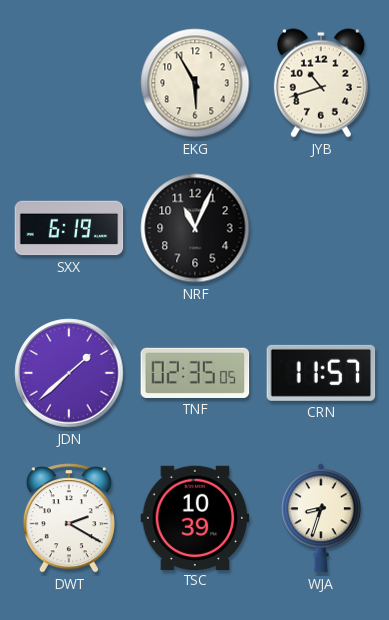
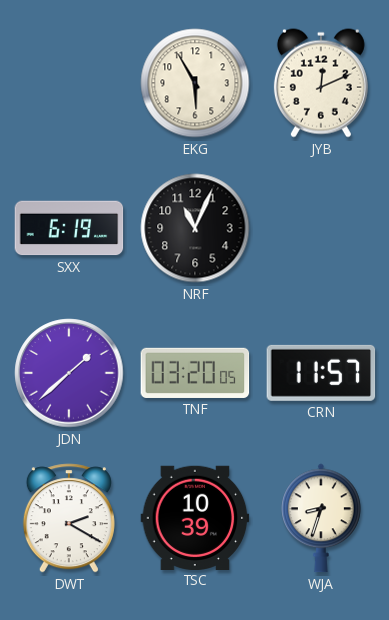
JYB: 10:42 -> 12:11
TNF: 02:35 -> 03:20
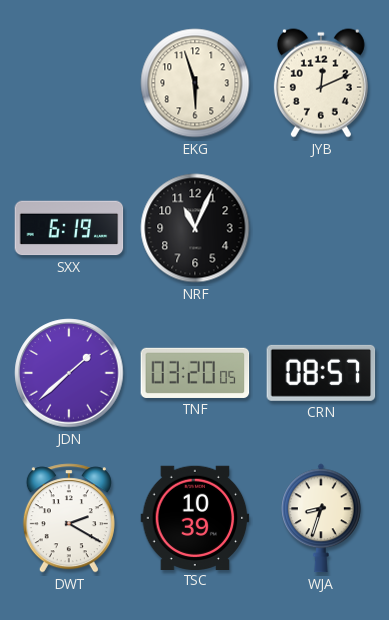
EKG: 5:55 -> 5:57
CRN: 11:57 -> 08:57
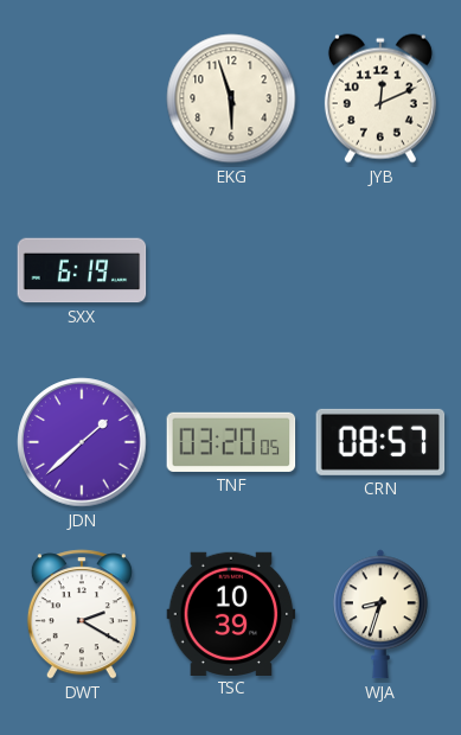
NRF: 11:04 -> none
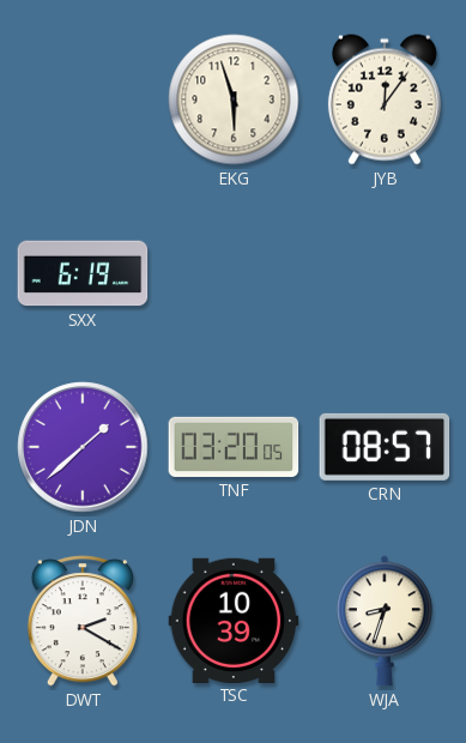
JYB: 12:11 -> 12:06
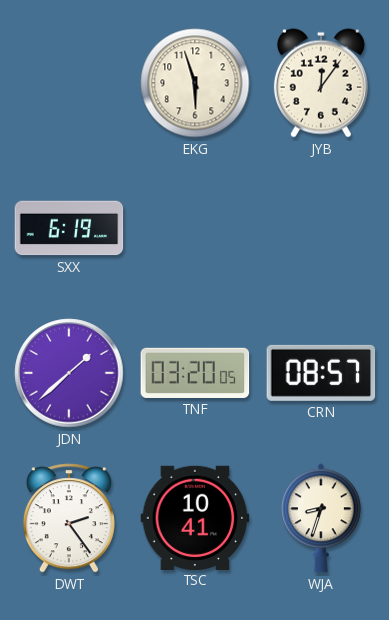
DWT: 2:20 -> 2:24
TSC: 10:39 -> 10:41
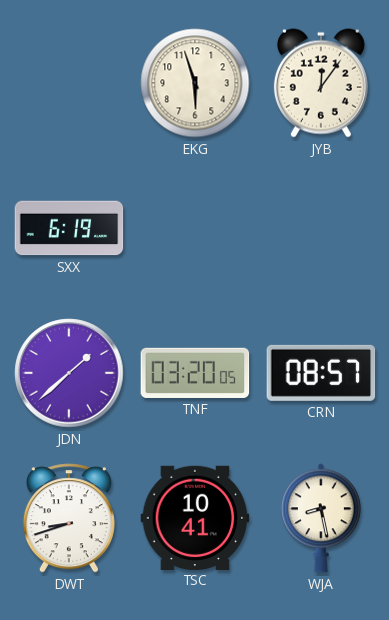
DWT: 2:24 -> 8:42
WJA: 8:33 -> 8:28
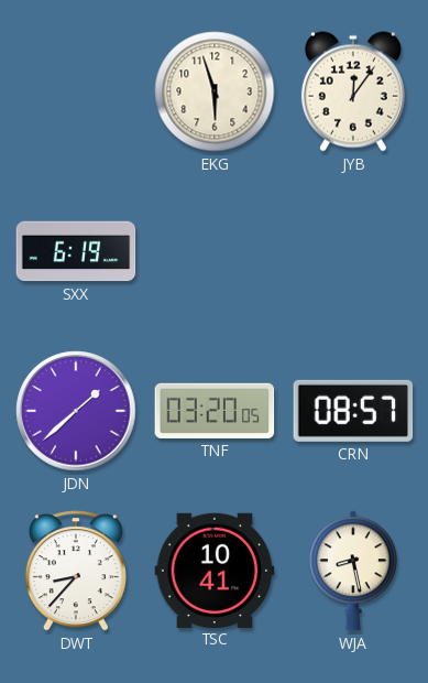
DWT: 8:42 -> 8:37
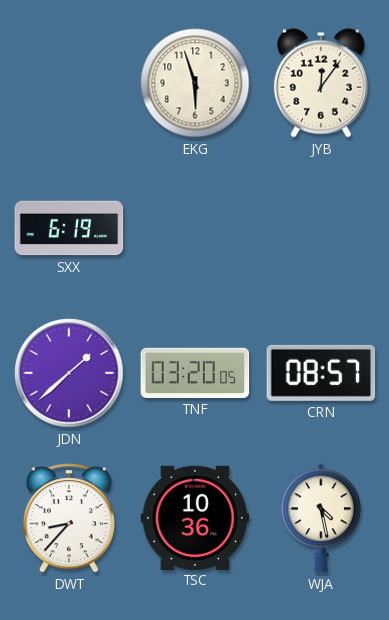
TSC: 10:41 -> 10:36
WJA: 8:28 -> 4:28
